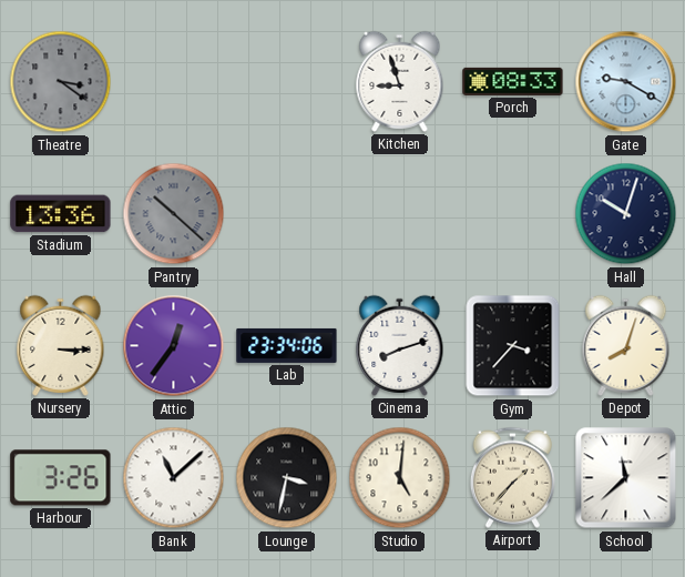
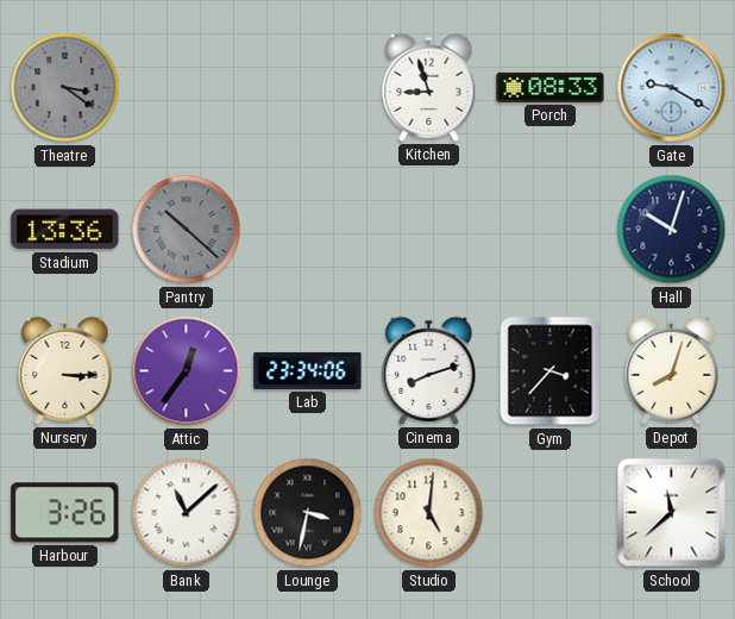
Airport: 1:37 -> none
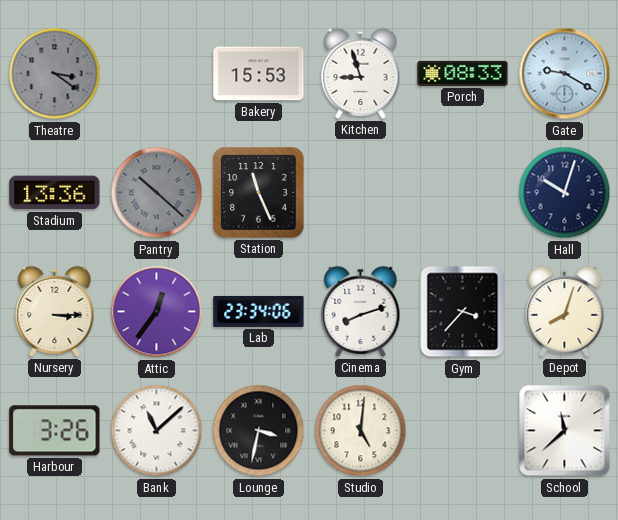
Bakery: none -> 15:53
Station: none -> 11:26
